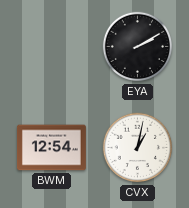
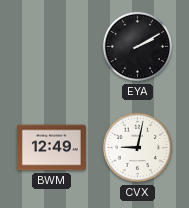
BWM: 12:54 -> 12:49
CVX: 1:02 -> 9:02
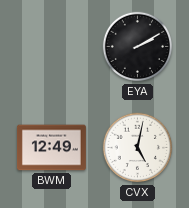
CVX: 9:02 -> 5:02
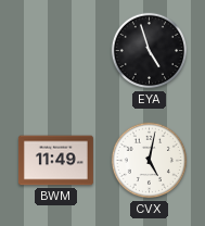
EYA: 2:10 -> 4:57
BWM: 12:49 -> 11:49
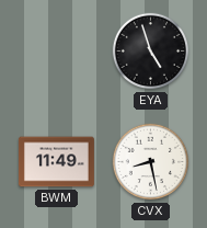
CVX: 5:02 -> 8:28
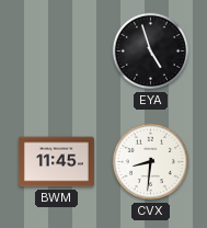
BWM: 11:49 -> 11:45
CVX: 8:28 -> 8:31
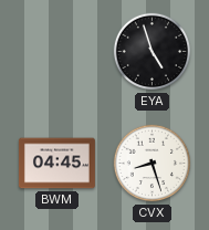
BWM: 11:45 -> 04:45
CVX: 8:31 -> 8:27
